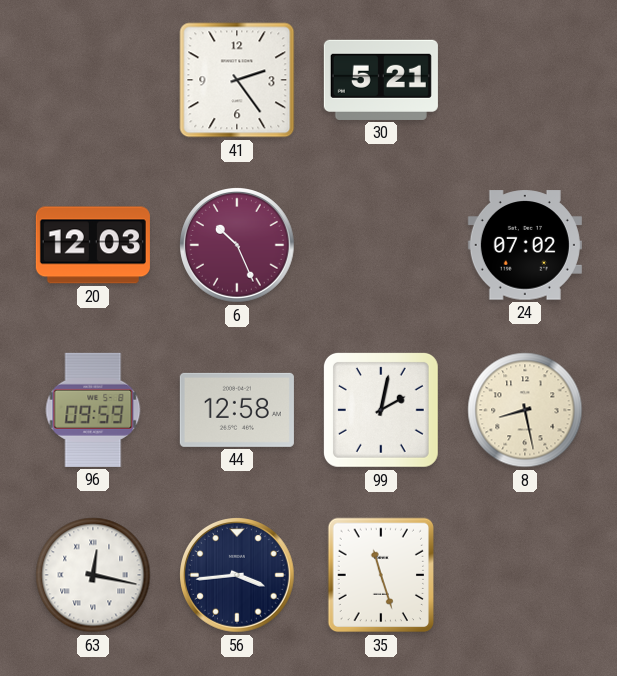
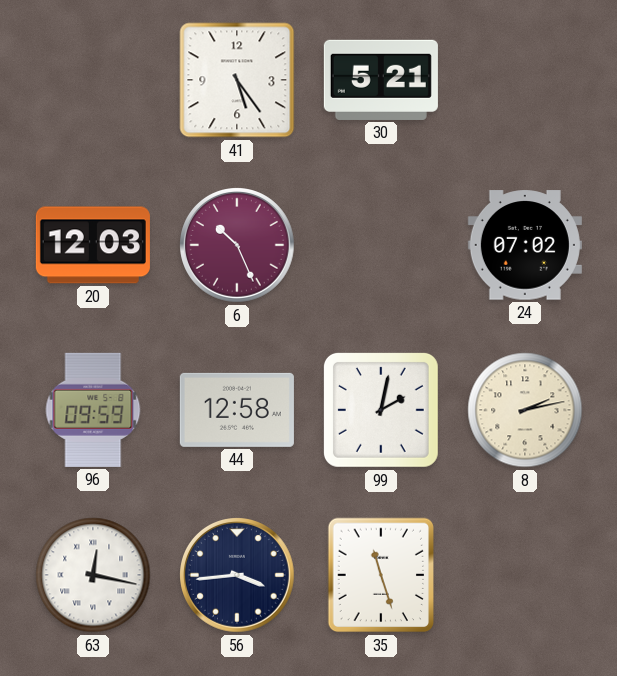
41: 2:24 -> 5:24
8: 8:28 -> 2:13
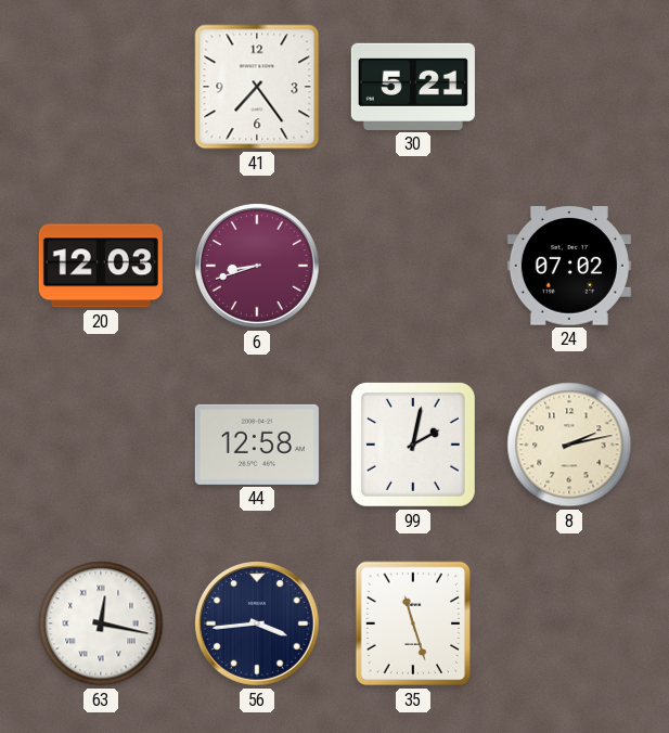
41: 5:24 -> 7:24
6: 10:26 -> 8:42
96: 09:59 -> none
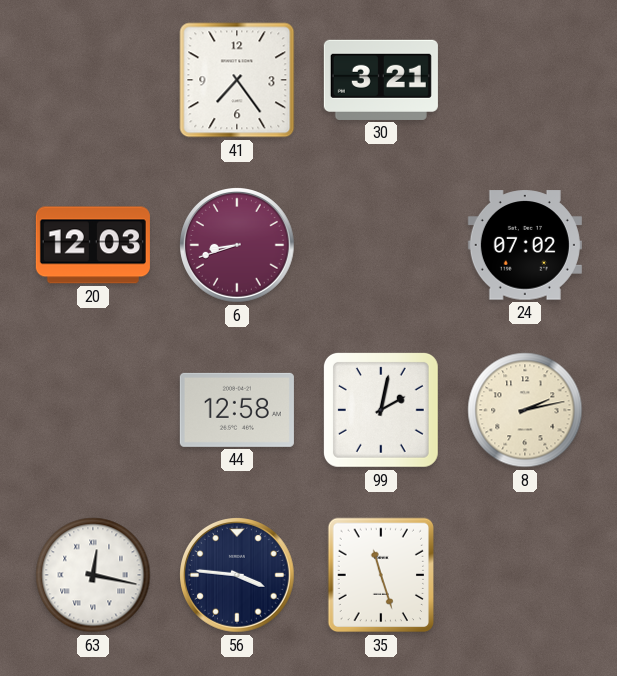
30: 5:21 -> 3:21
56: 3:44 -> 3:46
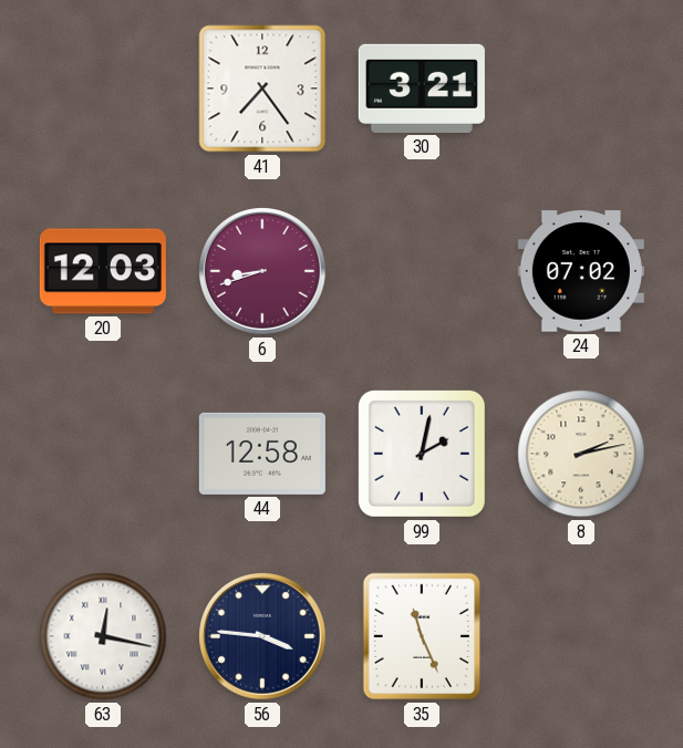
35: 11:27 -> 11:26
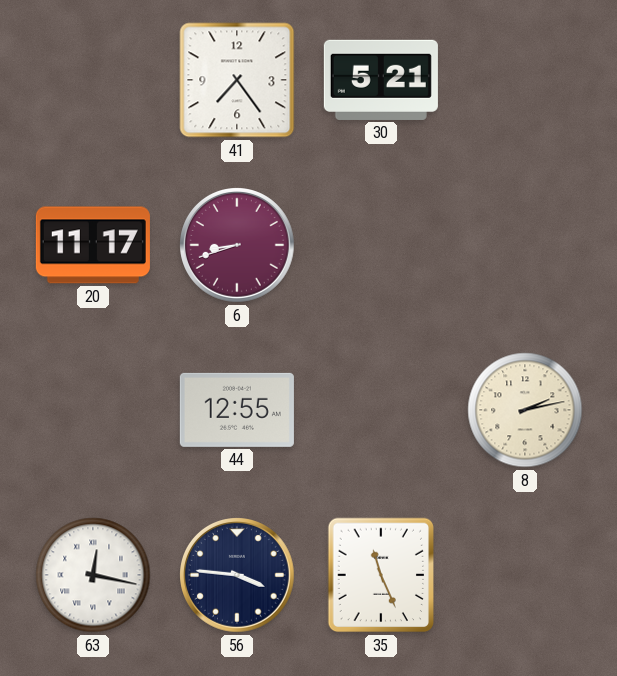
30: 3:21 -> 5:21
20: 12:03 -> 11:17
24: 07:02 -> none
44: 12:58 -> 12:55
99: 2:02 -> none
